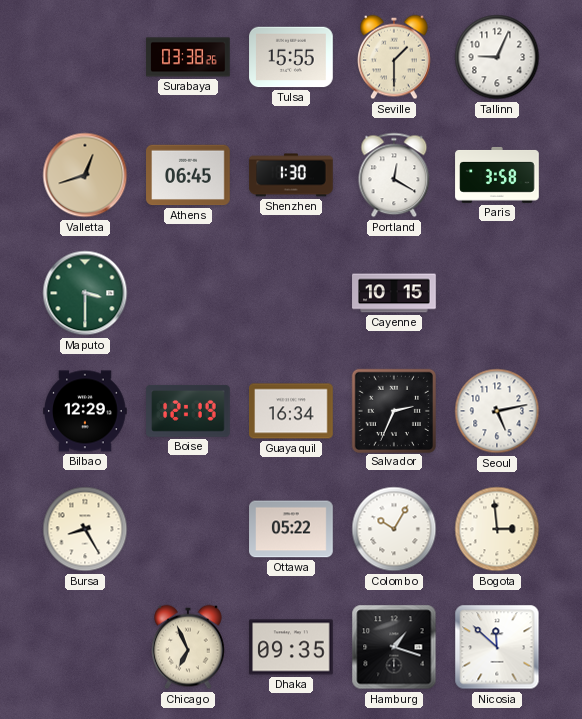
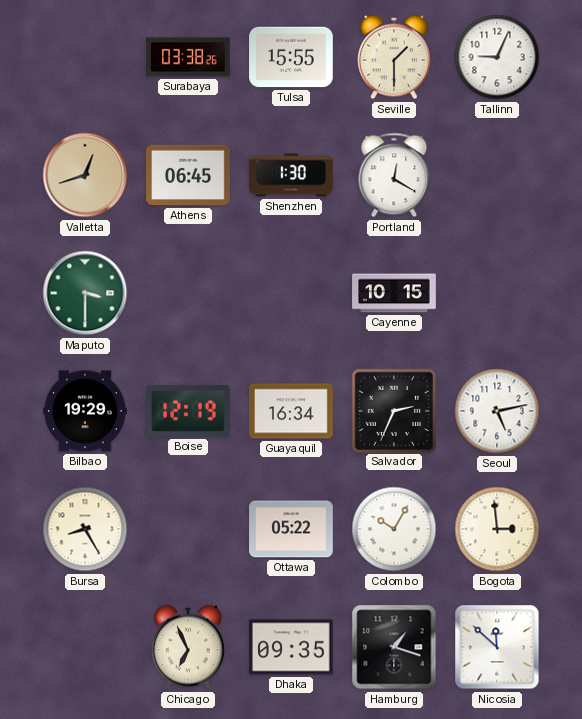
Paris: 3:58 -> none
Bilbao: 12:29 -> 19:29
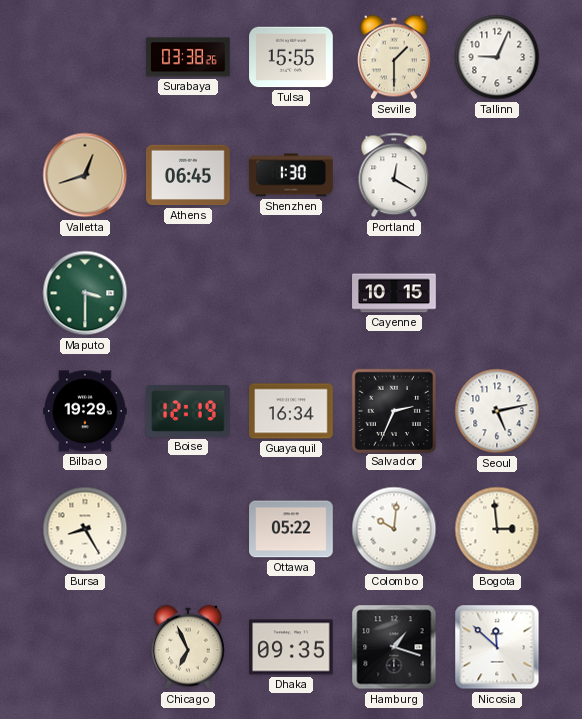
Colombo: 10:05 -> 10:01
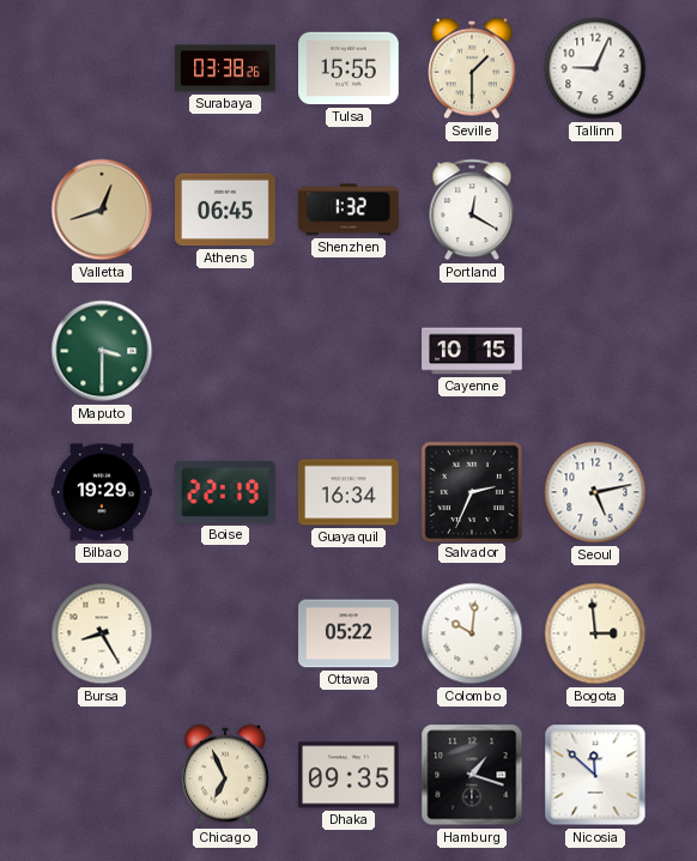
Shenzhen: 1:30 -> 1:32
Boise: 12:19 -> 22:19
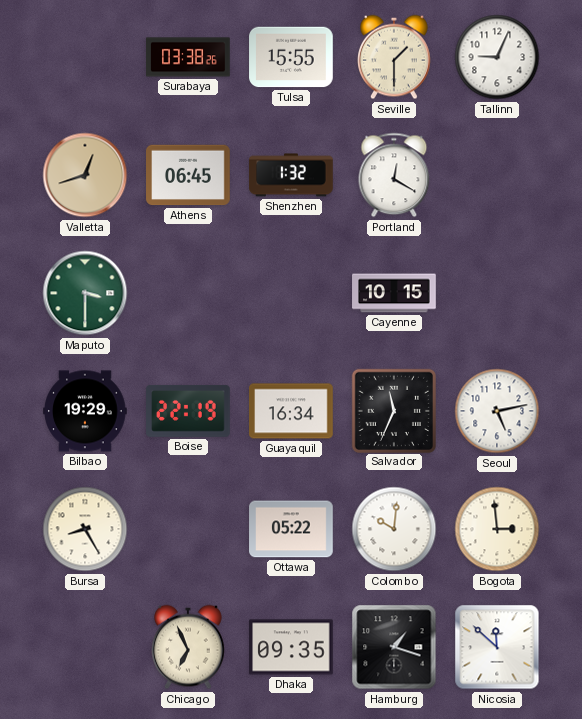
Salvador: 2:34 -> 11:34
